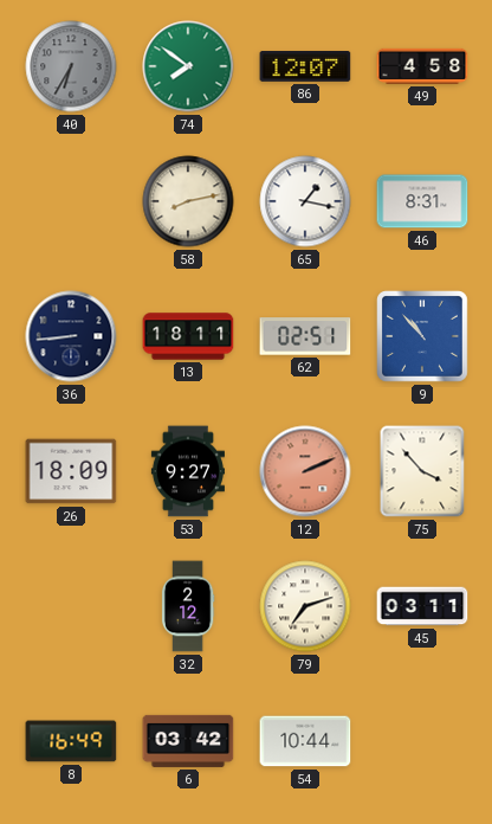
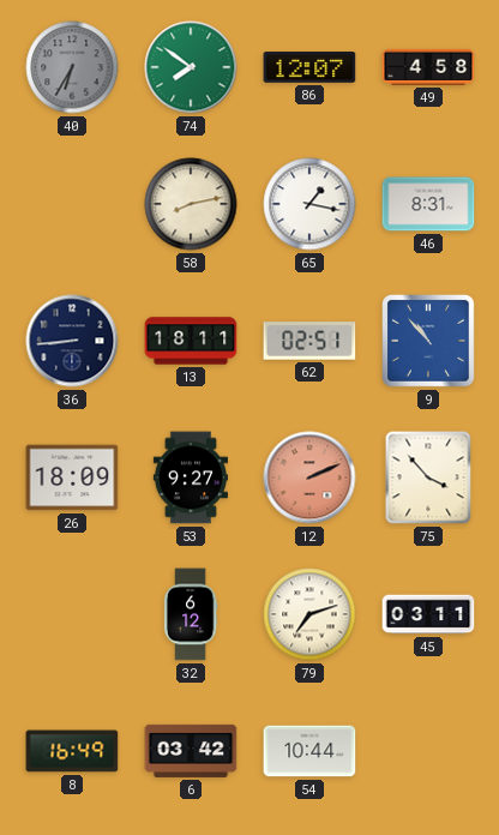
32: 2:12 -> 6:12
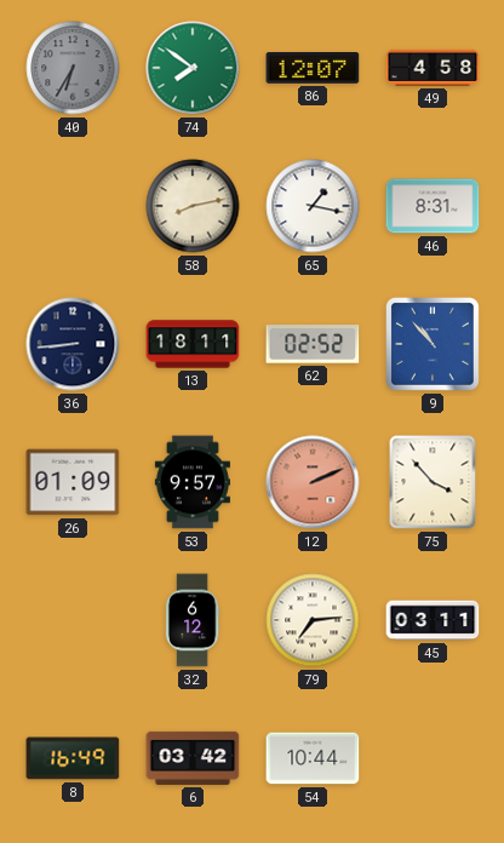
62: 02:51 -> 02:52
26: 18:09 -> 01:09
53: 9:27 -> 9:57
79: 7:12 -> 7:14
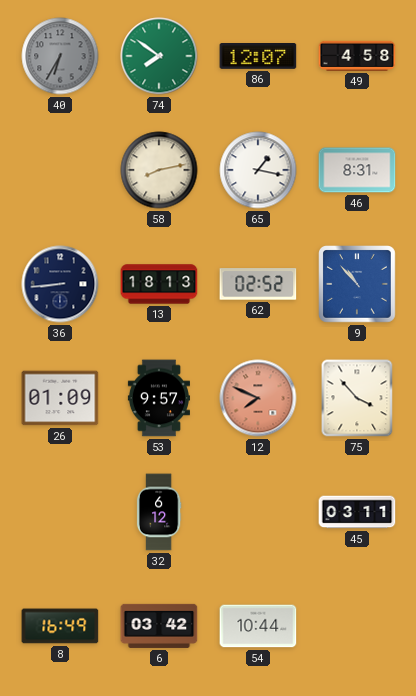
13: 18:11 -> 18:13
12: 2:11 -> 7:49
79: 7:14 -> none
